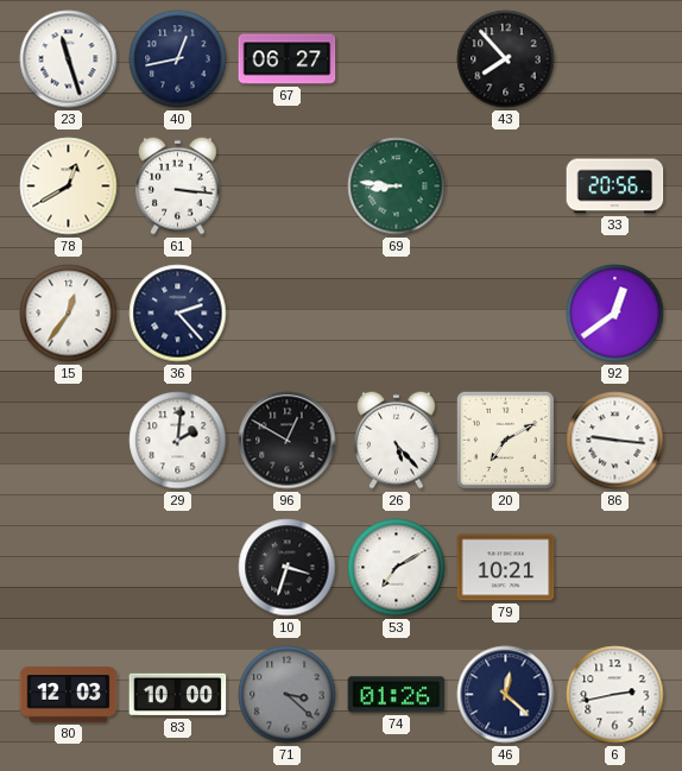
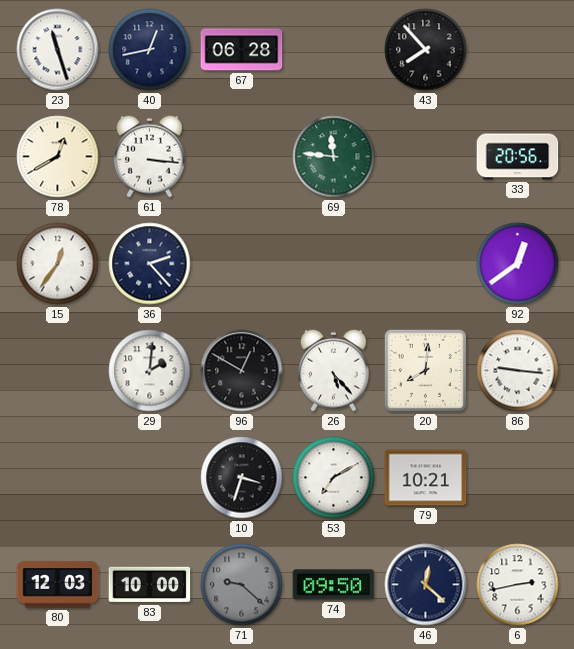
67: 06:27 -> 06:28
69: 8:46 -> 11:46
20: 7:10 -> 8:01
71: 3:22 -> 9:22
74: 01:26 -> 09:50
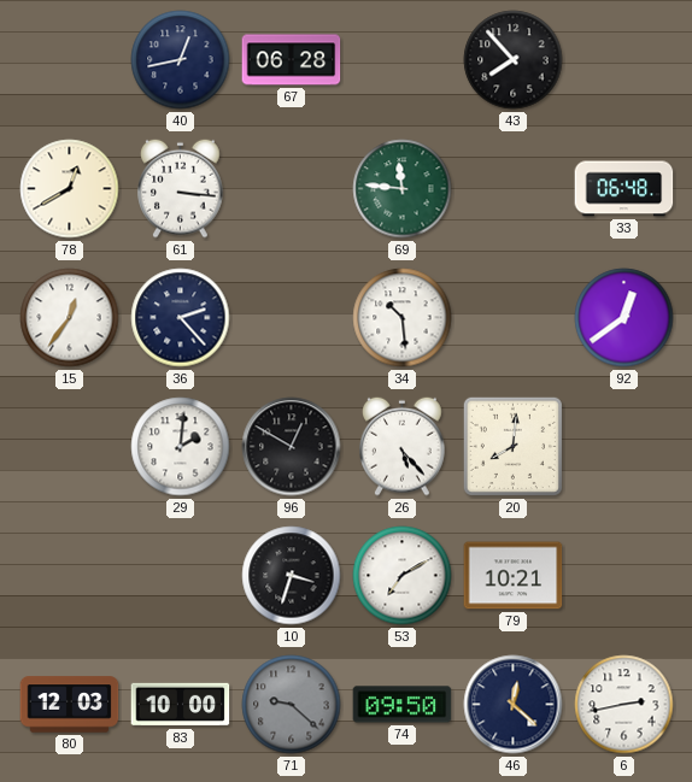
23: 11:27 -> none
33: 20:56 -> 06:48
34: none -> 10:29
86: 9:16 -> none
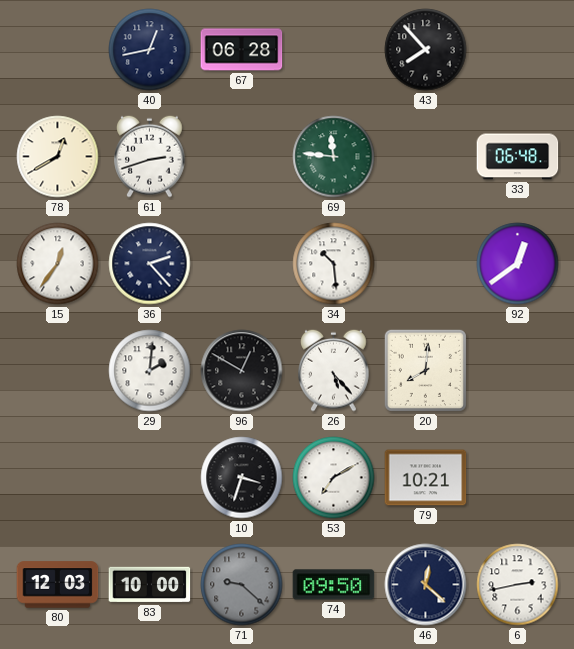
61: 3:16 -> 2:42
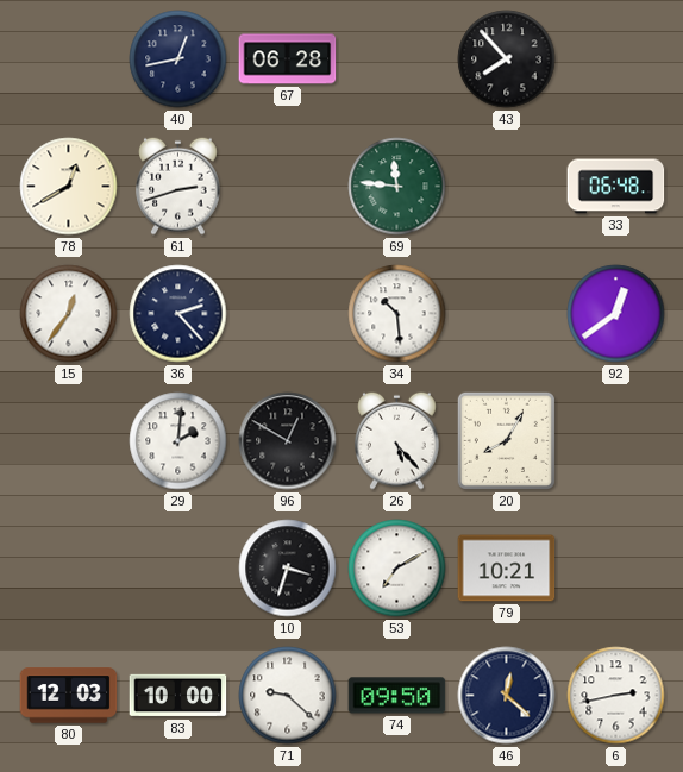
20: 8:01 -> 8:05
71 dial: grey -> white
